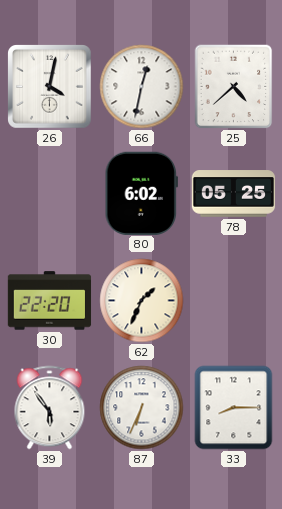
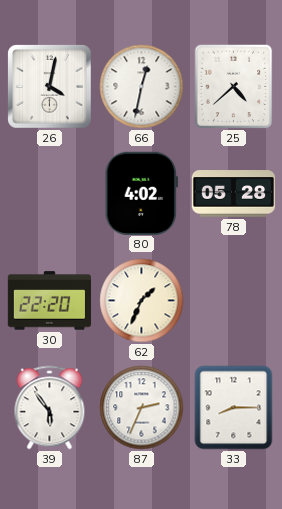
80: 6:02 -> 4:02
78: 05:25 -> 05:28
87: 6:34 -> 2:34
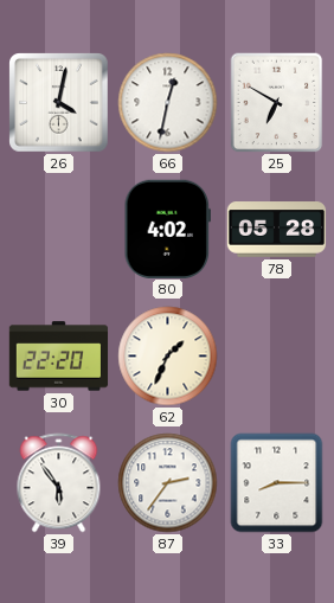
25: 4:38 -> 6:50
87: 2:34 -> 2:36
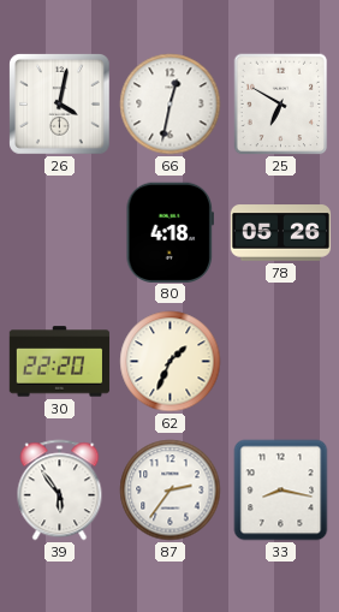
80: 4:02 -> 4:18
78: 05:28 -> 05:26
33: 8:15 -> 8:17
